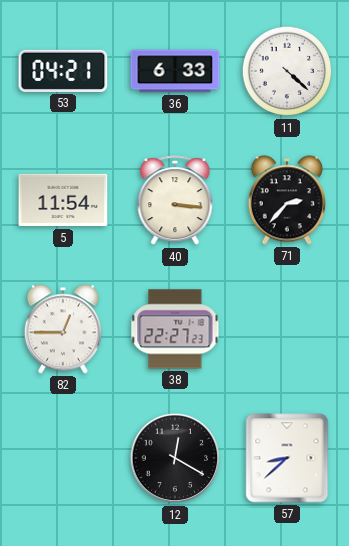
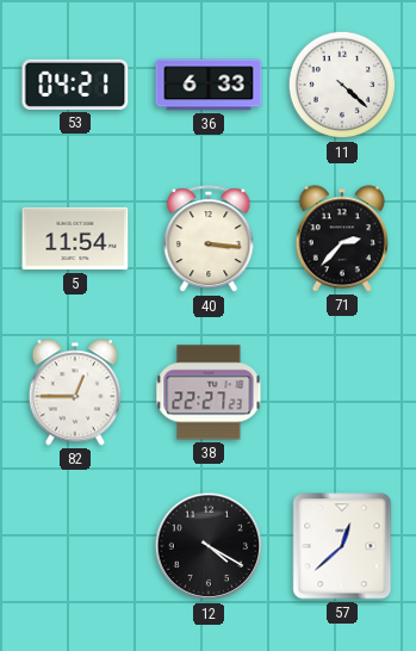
12: 12:20 -> 4:20
57: 8:38 -> 12:38
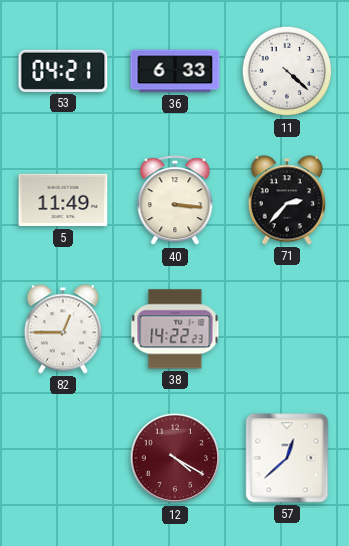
5: 11:54 -> 11:49
38: 22:27 -> 14:22
12 dial: black -> burgundy
